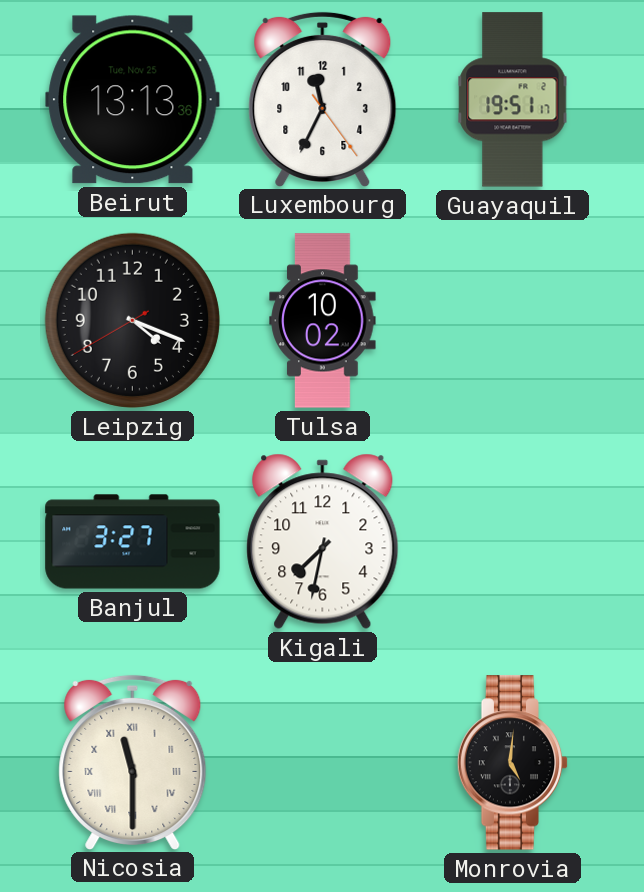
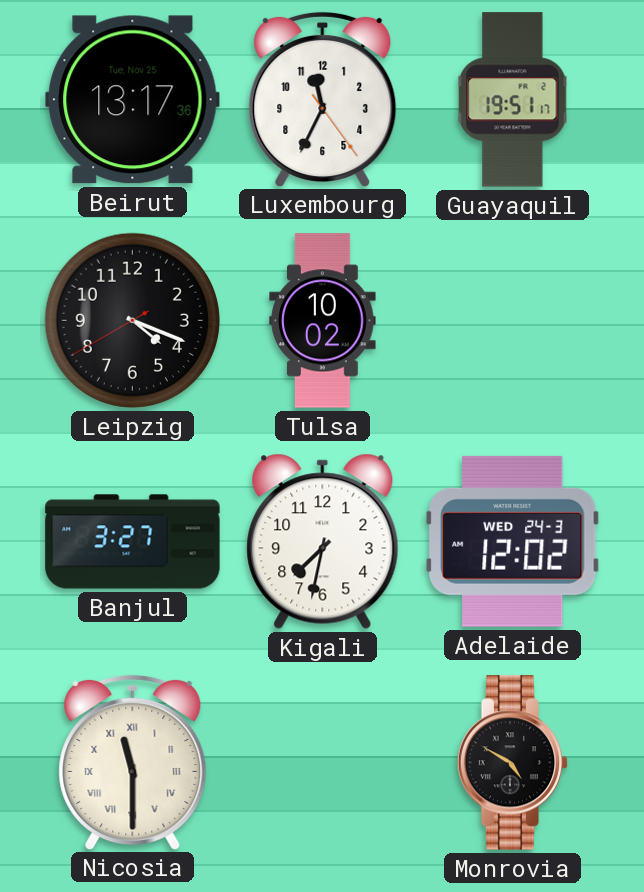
Beirut: 13:13 -> 13:17
Adelaide: none -> 12:02
Monrovia: 5:01 -> 4:50
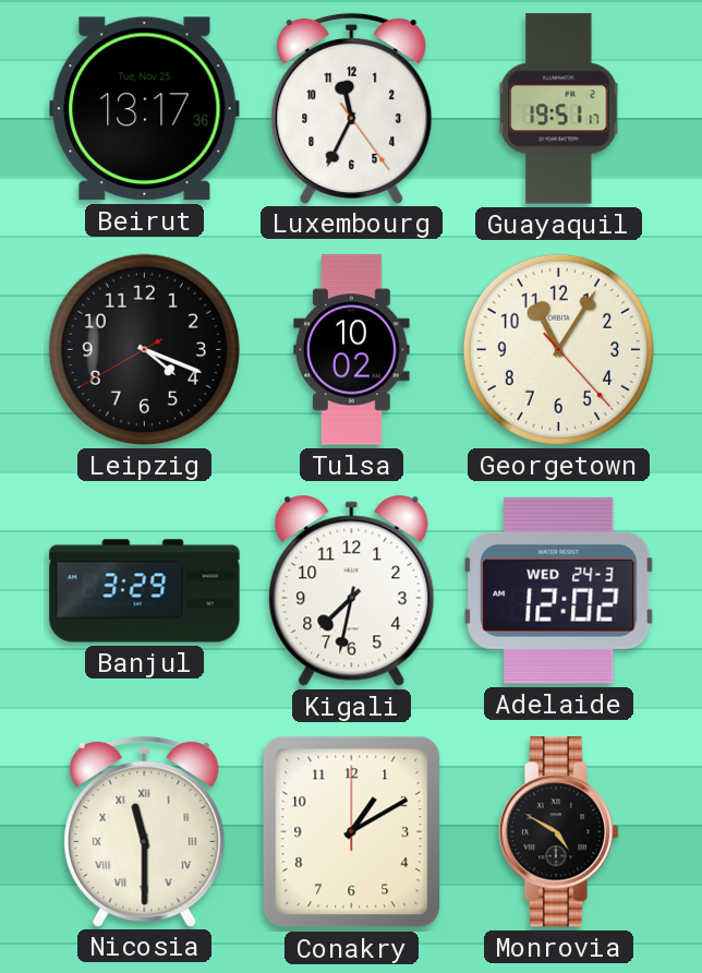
Georgetown: none -> 11:05
Banjul: 3:27 -> 3:29
Conakry: none -> 1:10
